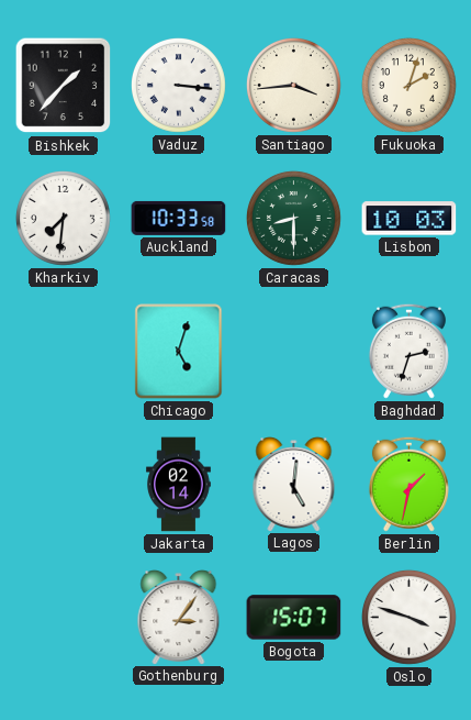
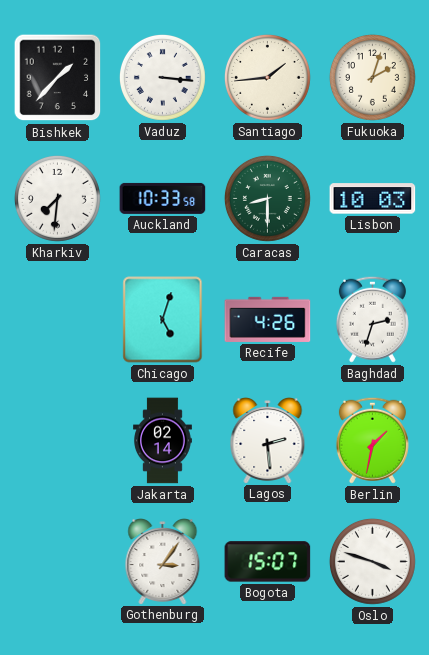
Santiago: 3:44 -> 1:44
Recife: none -> 4:26
Lagos: 5:01 -> 2:29
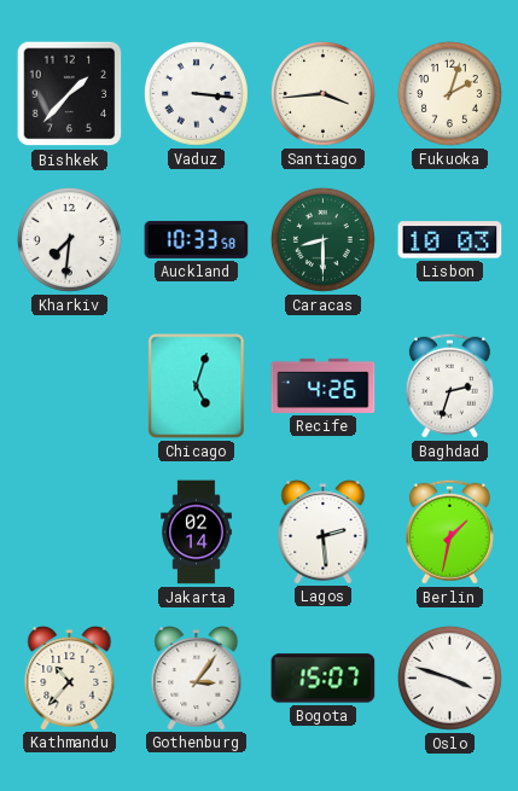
Santiago: 1:44 -> 3:44
Kathmandu: none -> 10:37
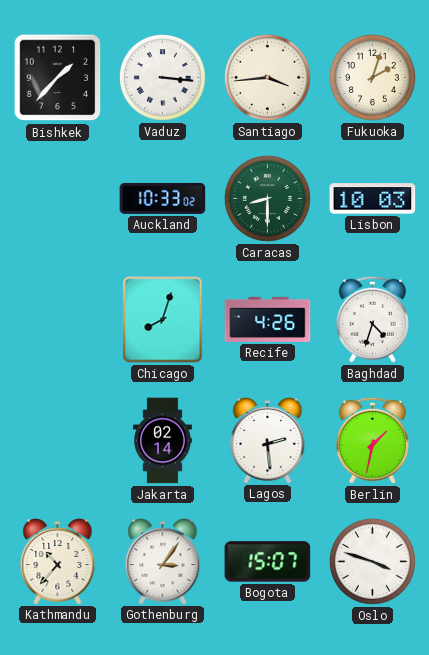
Kharkiv: 7:31 -> none
Auckland: 10:33:58 -> 10:33:02
Chicago: 5:03 -> 8:03
Baghdad: 2:33 -> 4:33
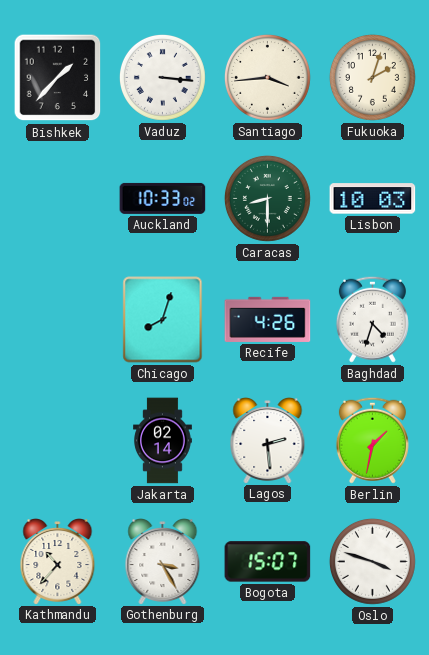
Gothenburg: 3:06 -> 3:25
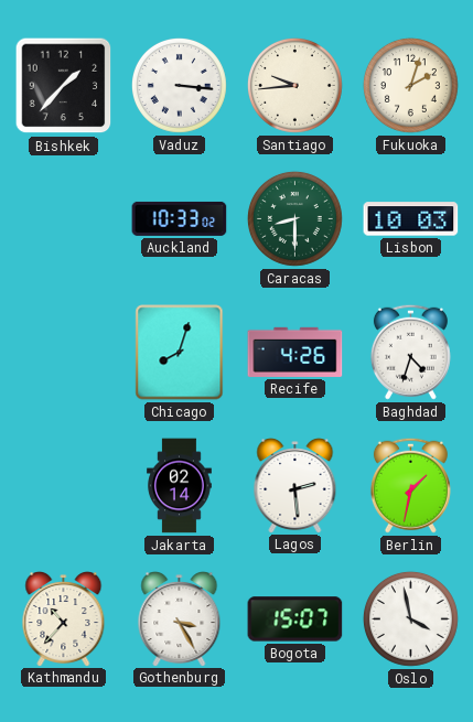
Santiago: 3:44 -> 9:44
Oslo: 3:48 -> 3:58
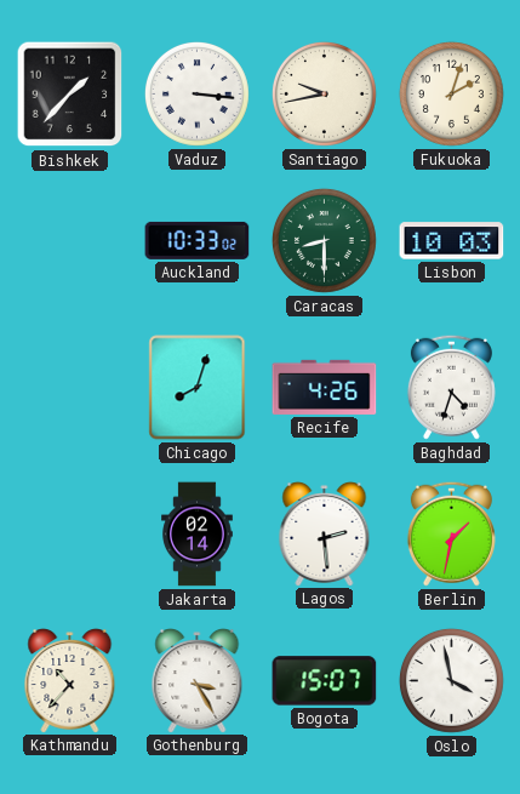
Santiago: 9:44 -> 9:43
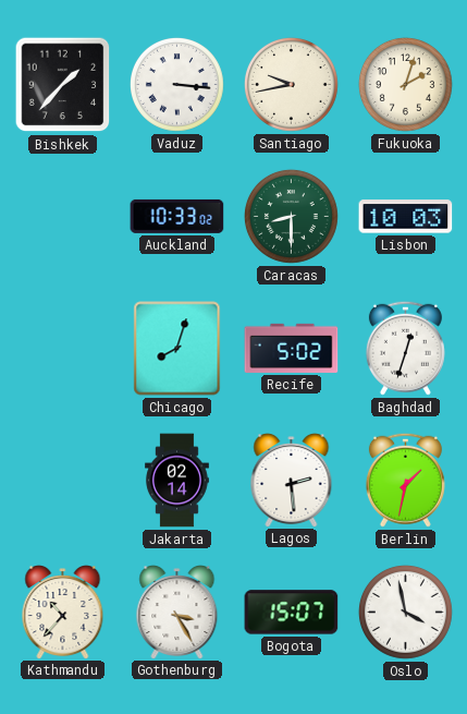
Recife: 4:26 -> 5:02
Baghdad: 4:33 -> 12:33
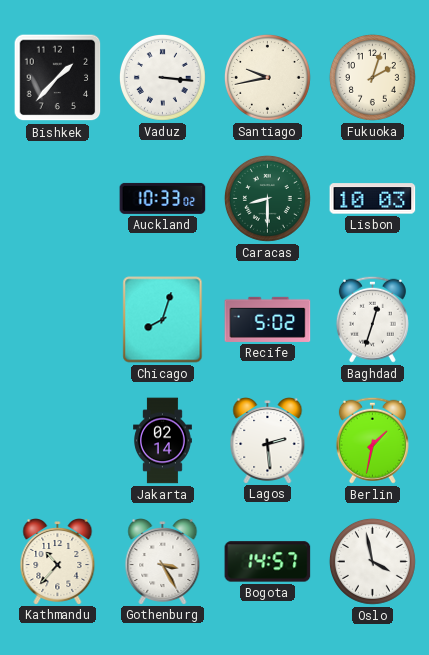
Bogota: 15:07 -> 14:57
